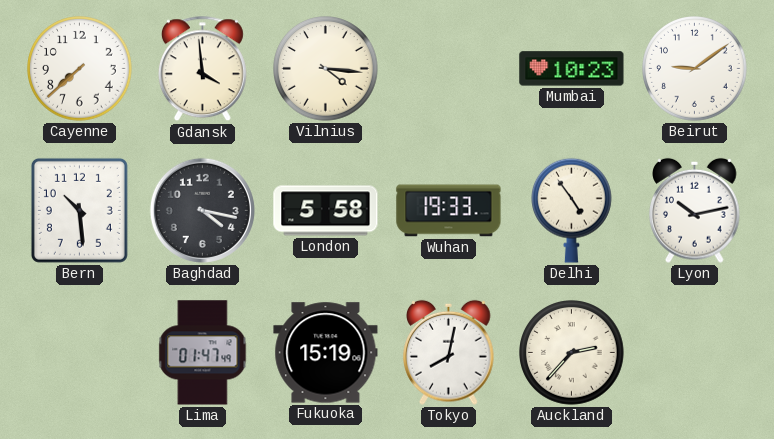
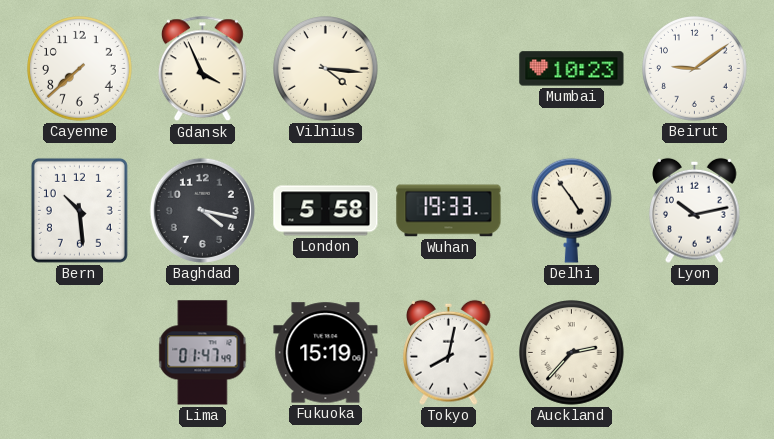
Gdansk: 3:59 -> 3:56
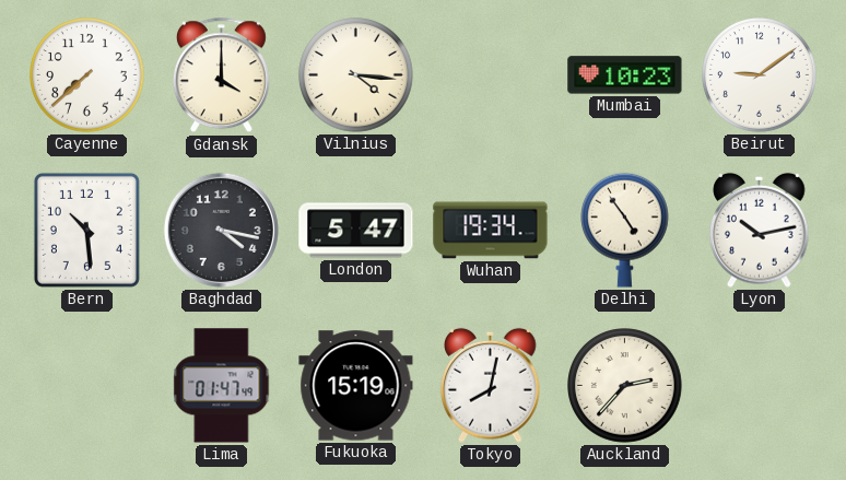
Gdansk: 3:56 -> 4:00
London: 5:58 -> 5:47
Wuhan: 19:33 -> 19:34
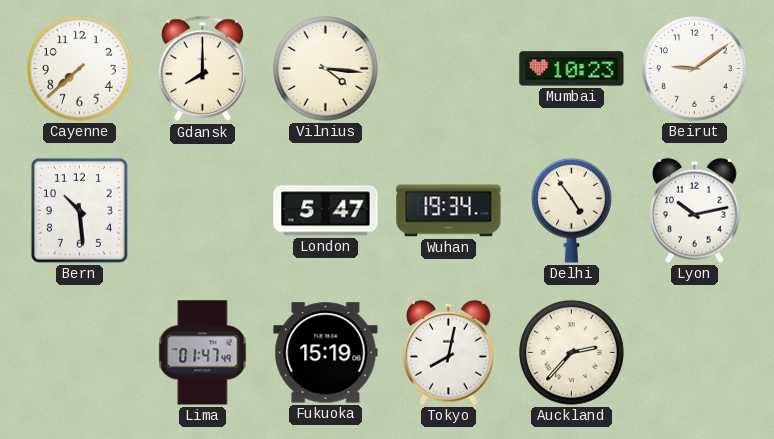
Gdansk: 4:00 -> 8:00
Baghdad: 4:17 -> none
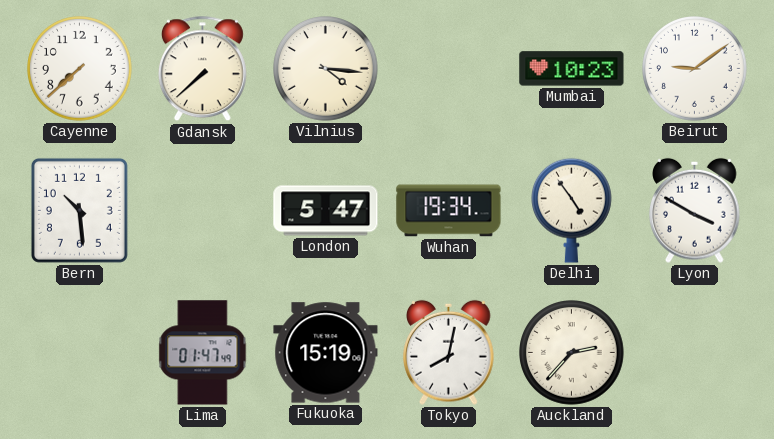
Gdansk: 8:00 -> 7:38
Lyon: 10:13 -> 3:50
